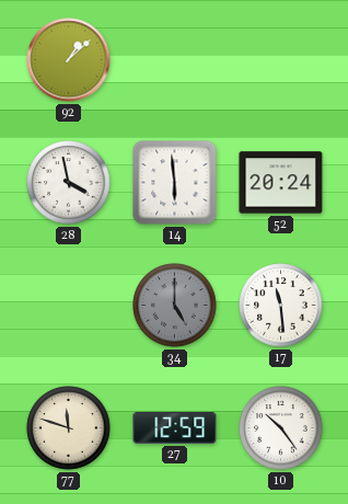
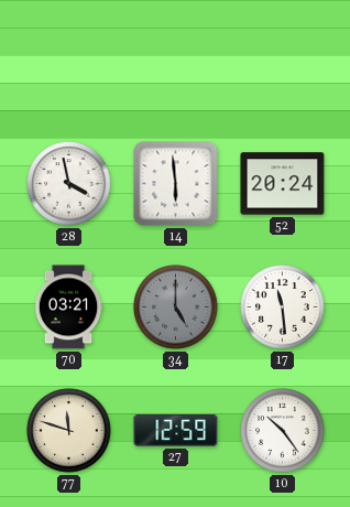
92: 1:08 -> none
70: none -> 03:21
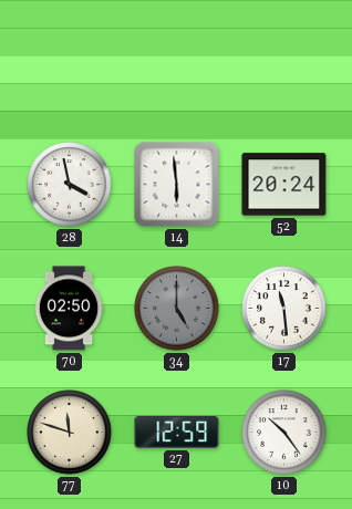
70: 03:21 -> 02:50
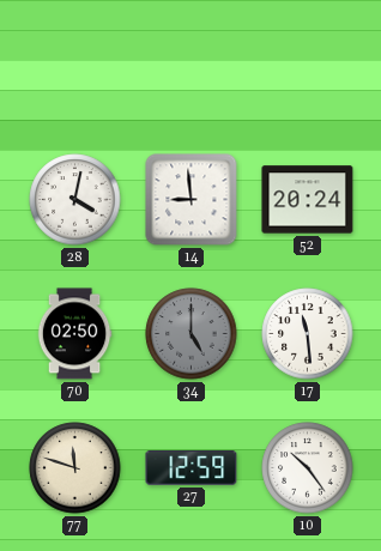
28: 3:58 -> 4:02
14: 5:59 -> 8:59
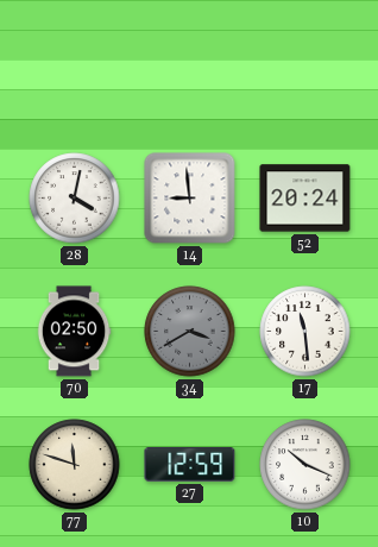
34: 5:00 -> 3:40
10: 10:24 -> 10:19
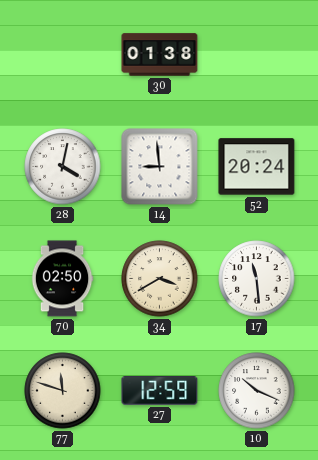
30: none -> 01:38
34 dial: grey -> cream
